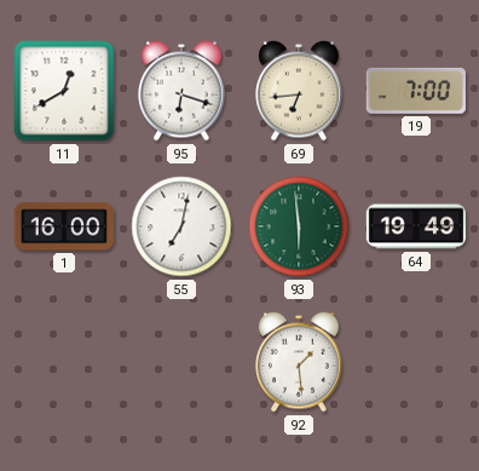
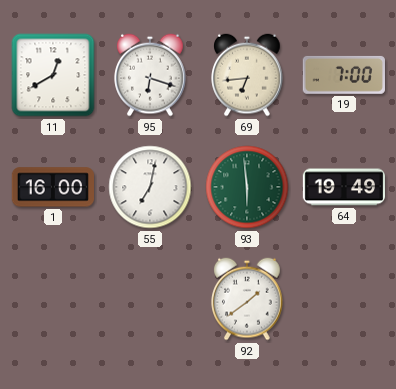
92: 1:29 -> 1:39
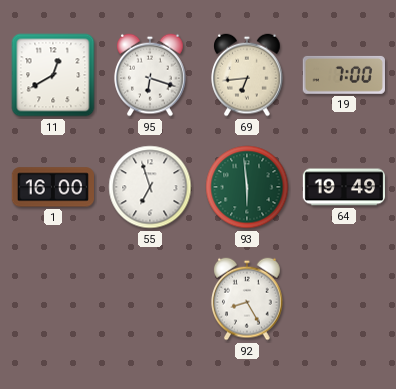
55: 7:02 -> 6:57
92: 1:39 -> 8:25
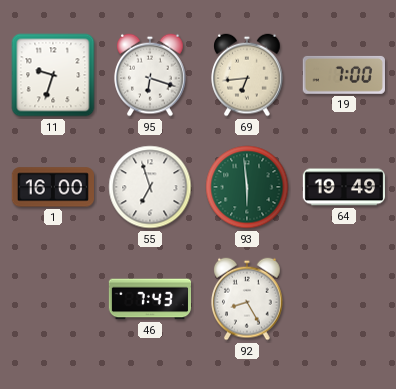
11: 12:40 -> 9:33
46: none -> 7:43
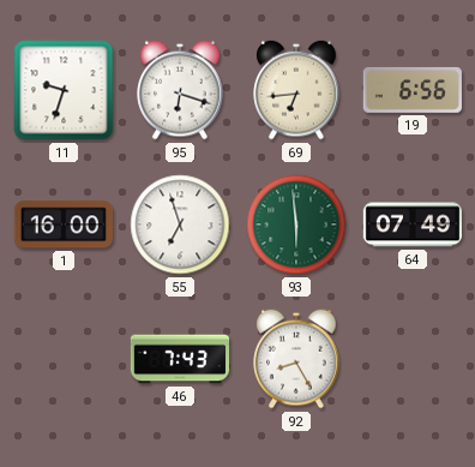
19: 7:00 -> 6:56
64: 19:49 -> 07:49
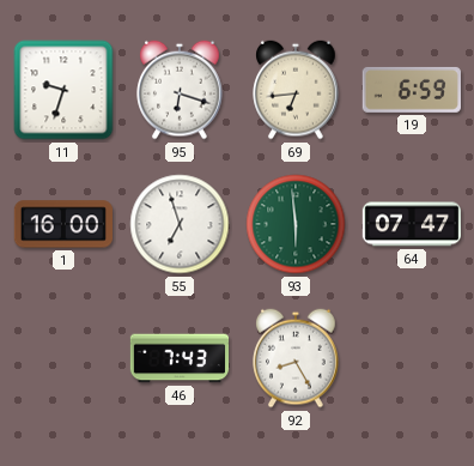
19: 6:56 -> 6:59
64: 07:49 -> 07:47
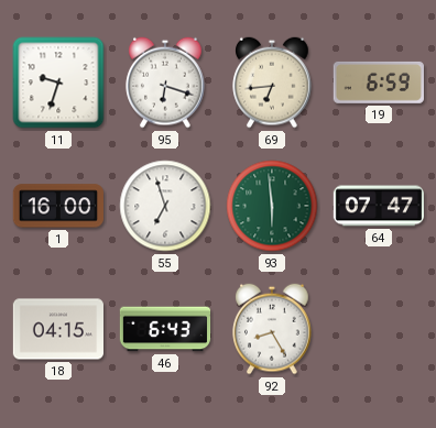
18: none -> 04:15
46: 7:43 -> 6:43
